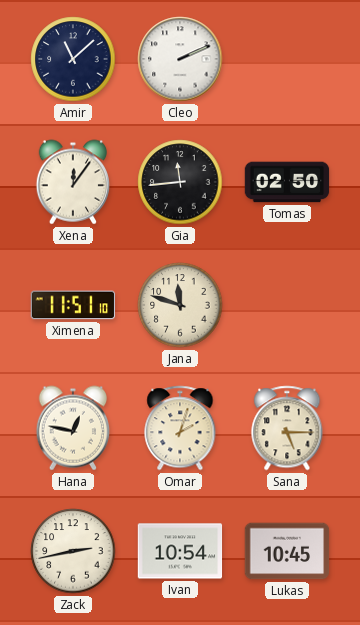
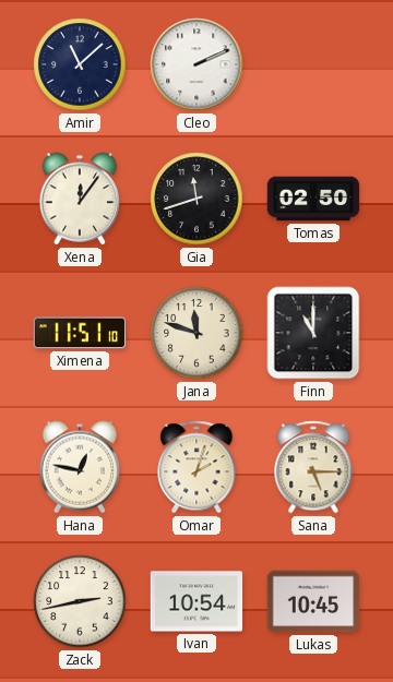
Gia: 11:44 -> 11:42
Finn: none -> 11:00
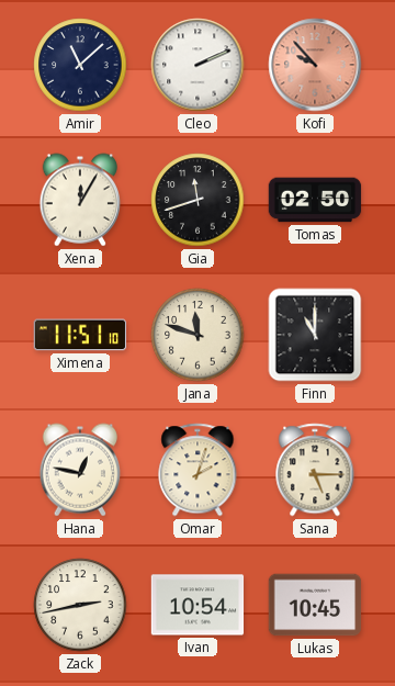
Kofi: none -> 9:53
Xena: 12:06 -> 12:05
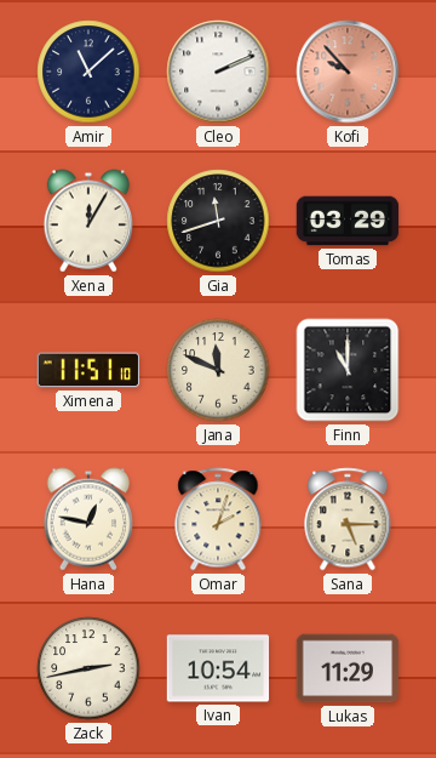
Tomas: 02:50 -> 03:29
Jana: 11:48 -> 11:49
Lukas: 10:45 -> 11:29
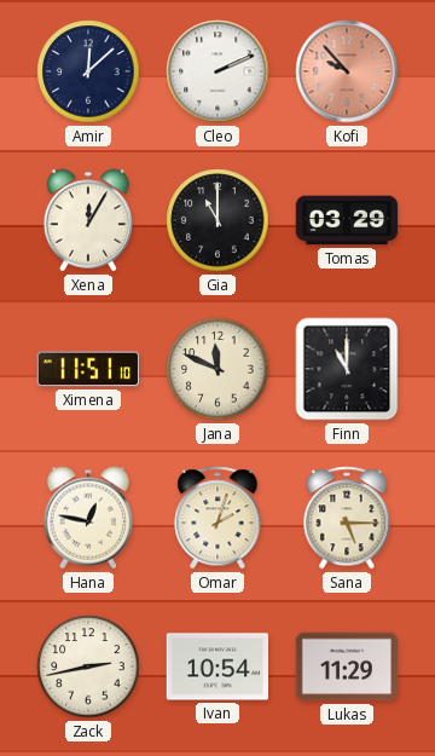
Amir: 11:08 -> 12:08
Gia: 11:42 -> 11:00
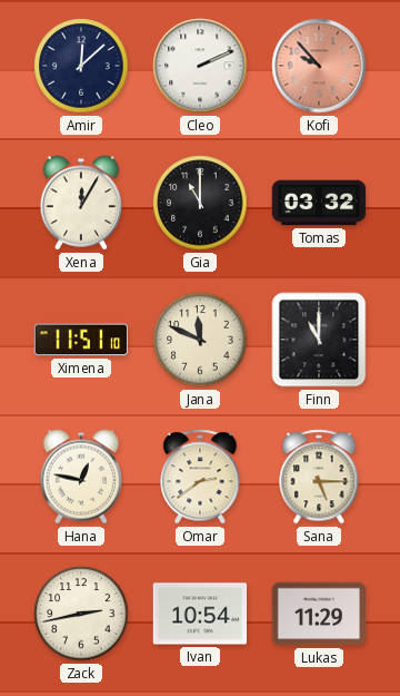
Tomas: 03:29 -> 03:32
Omar: 2:03 -> 2:39
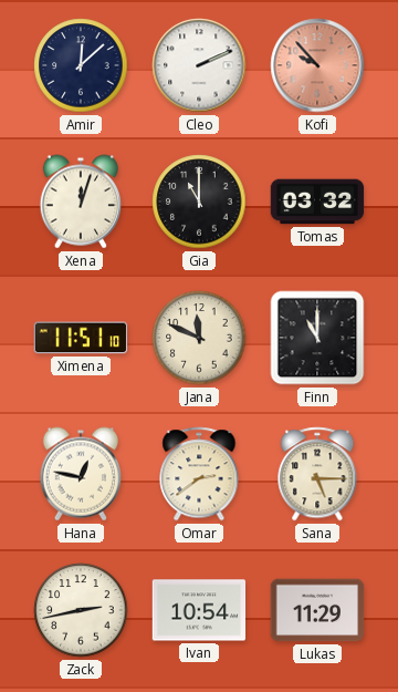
Xena: 12:05 -> 12:03
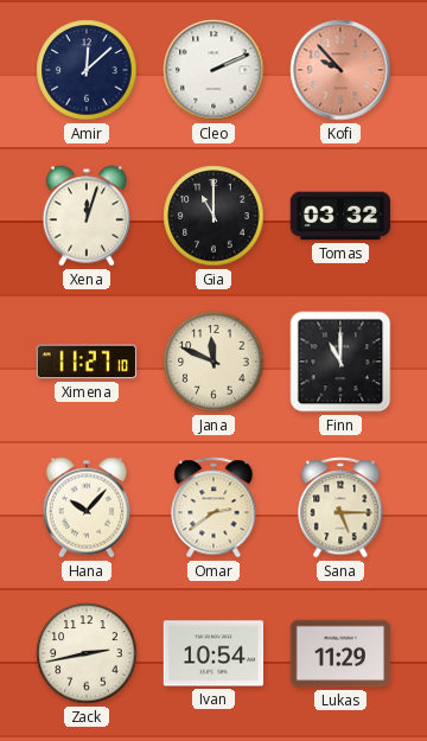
Ximena: 11:51 -> 11:27
Hana: 12:47 -> 10:07
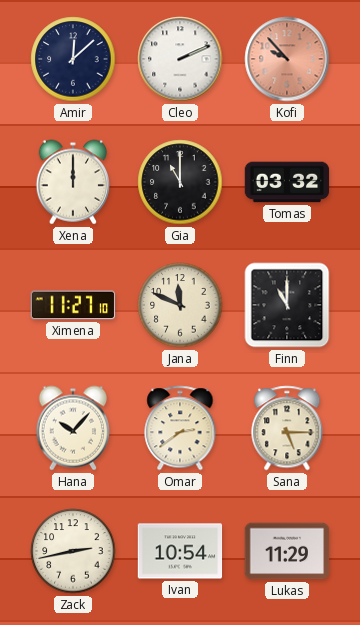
Xena: 12:03 -> 12:00
